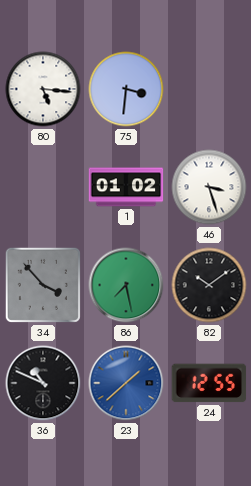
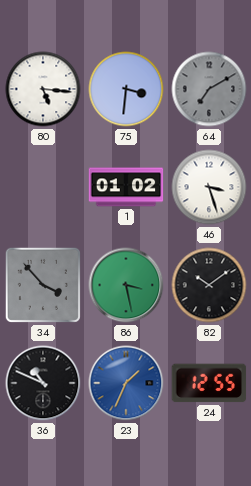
64: none -> 7:10
86: 7:28 -> 3:28
23: 1:38 -> 1:34
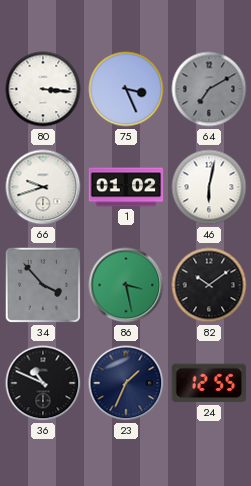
80: 5:16 -> 3:16
75: 3:31 -> 3:26
66: none -> 9:42
46: 3:27 -> 6:02
23 dial: blue -> navy
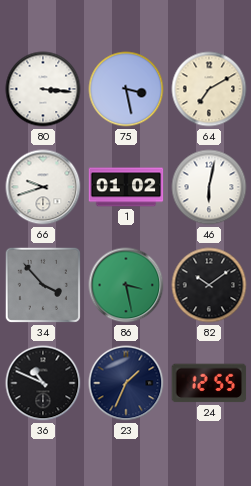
75: 3:26 -> 3:28
64 dial: grey -> cream
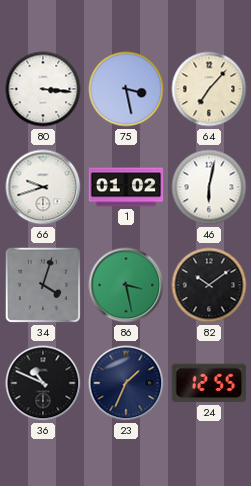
64: 7:10 -> 7:07
34: 3:53 -> 4:03
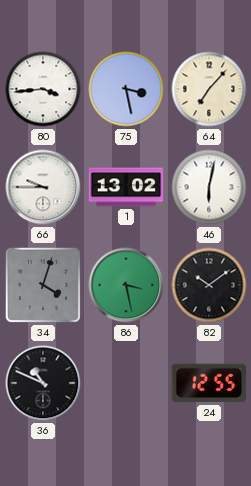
80: 3:16 -> 3:44
66: 9:42 -> 9:45
1: 01:02 -> 13:02
23: 1:34 -> none
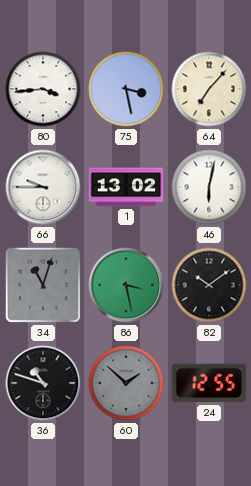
34: 4:03 -> 11:03
36: 10:49 -> 10:48
60: none -> 1:52
